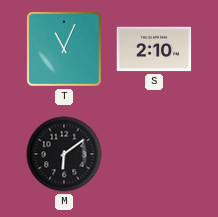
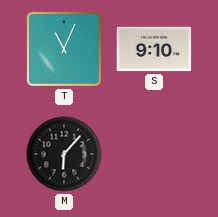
S: 2:10 -> 9:10
M: 6:09 -> 6:07
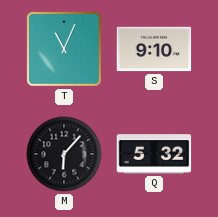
Q: none -> 5:32
